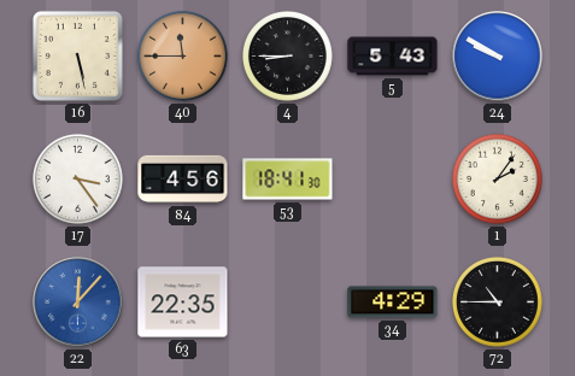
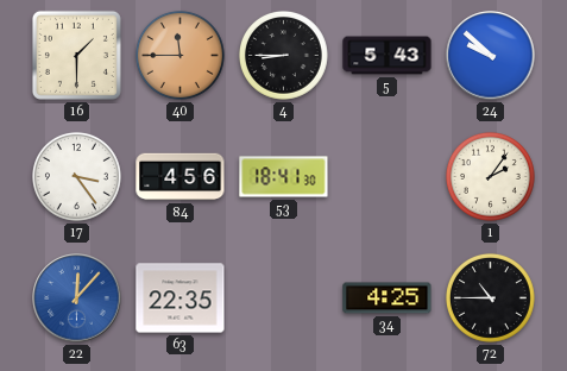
16: 5:28 -> 1:30
24: 9:50 -> 9:52
34: 4:29 -> 4:25
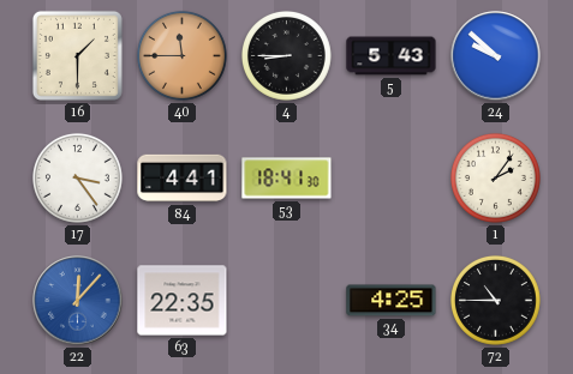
84: 4:56 -> 4:41
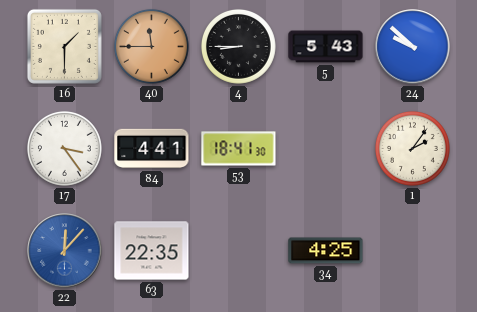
72: 10:45 -> none
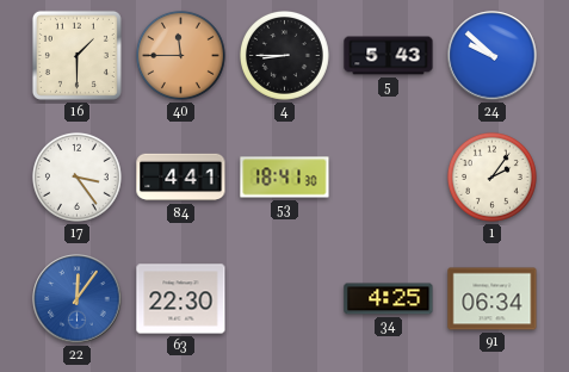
22: 12:07 -> 12:06
63: 22:35 -> 22:30
91: none -> 06:34
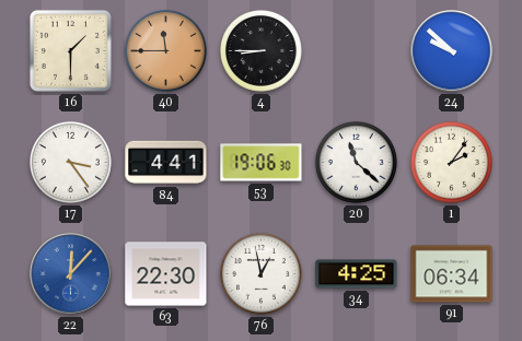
5: 5:43 -> none
53: 18:41 -> 19:06
20: none -> 11:22
22: 12:06 -> 12:07
76: none -> 12:58
